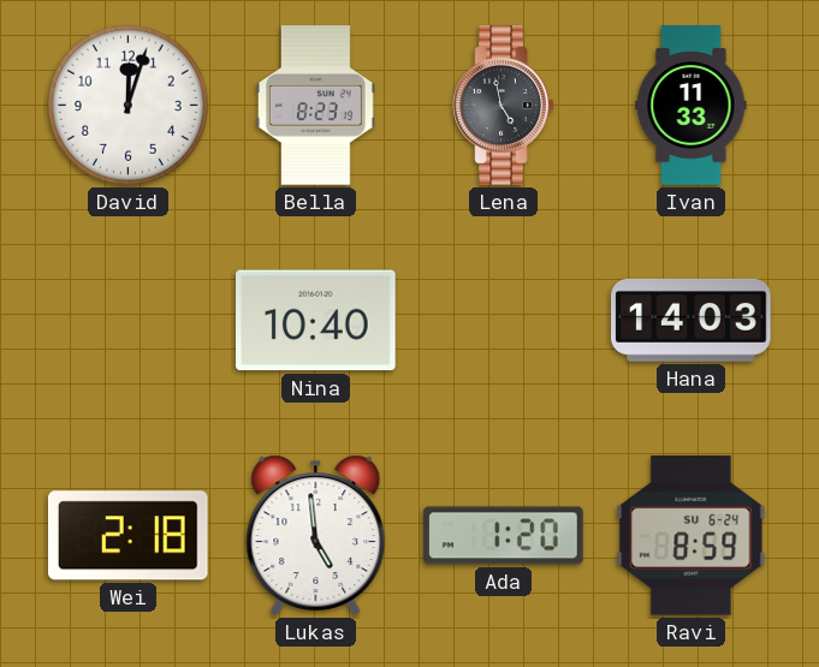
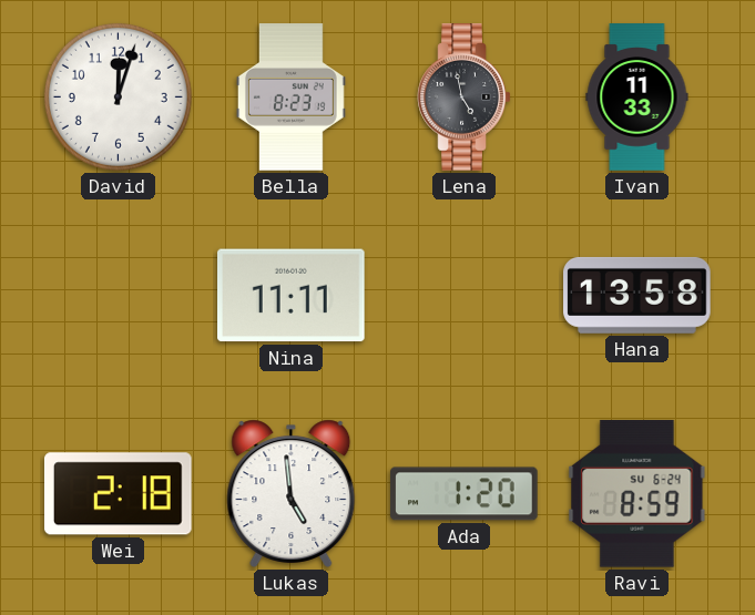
Nina: 10:40 -> 11:11
Hana: 14:03 -> 13:58
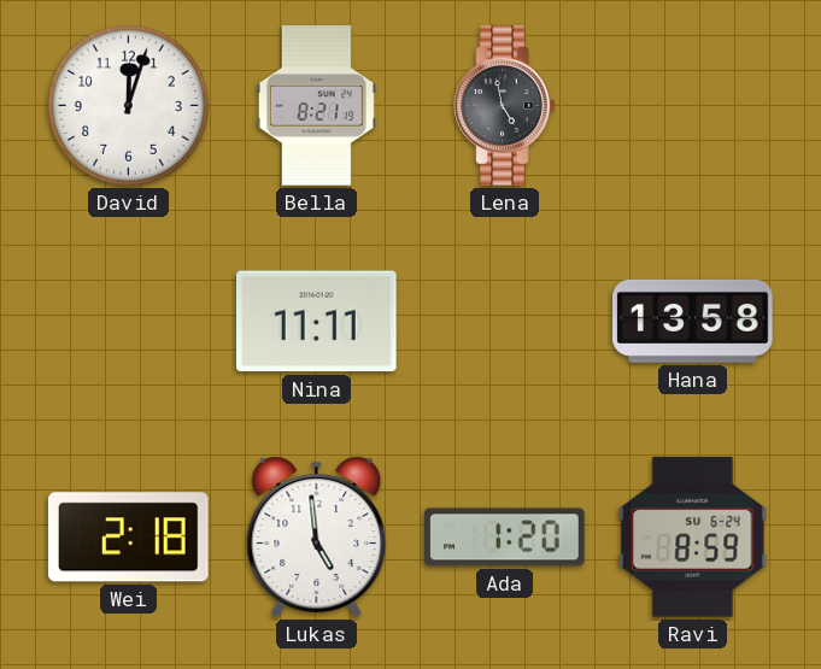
Bella: 8:23 -> 8:21
Ivan: 11:33 -> none
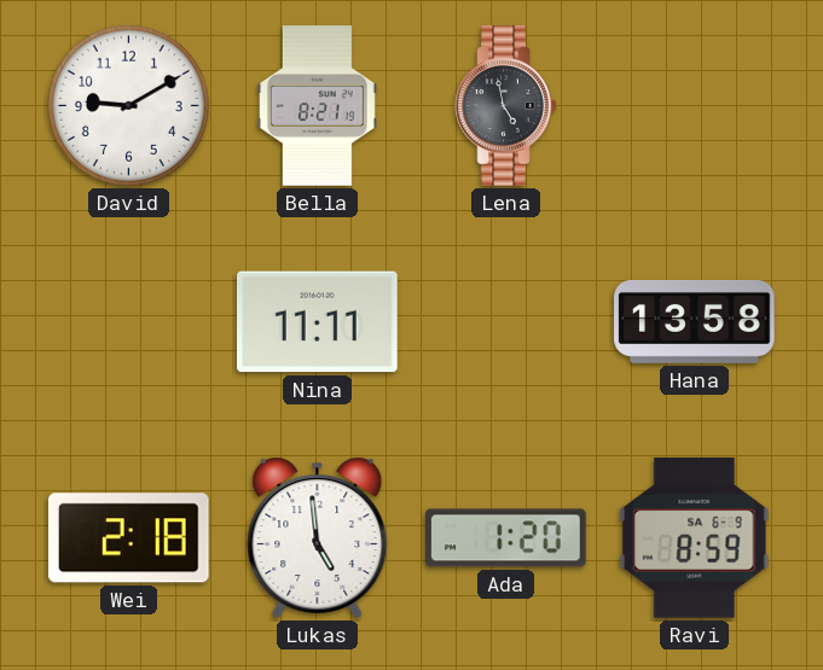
David: 12:03 -> 9:10
Ravi date: SU 6-24 -> SA 6-9
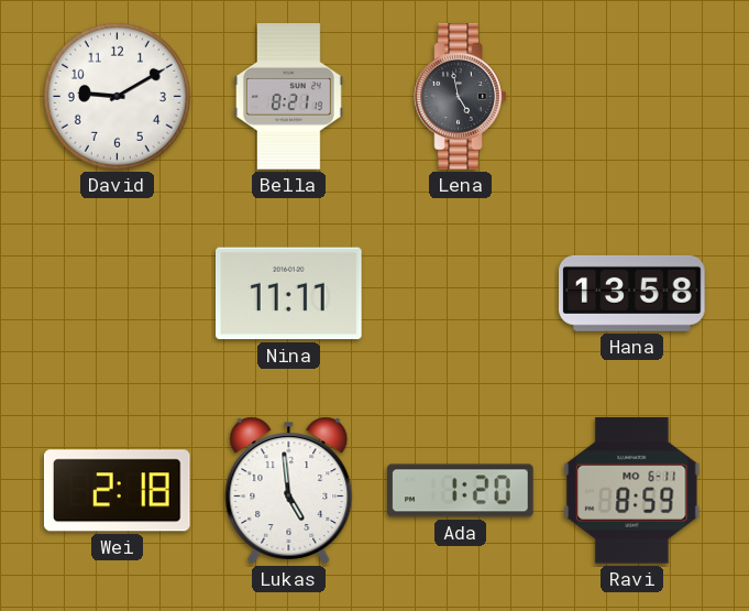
Ravi date: SA 6-9 -> MO 6-11
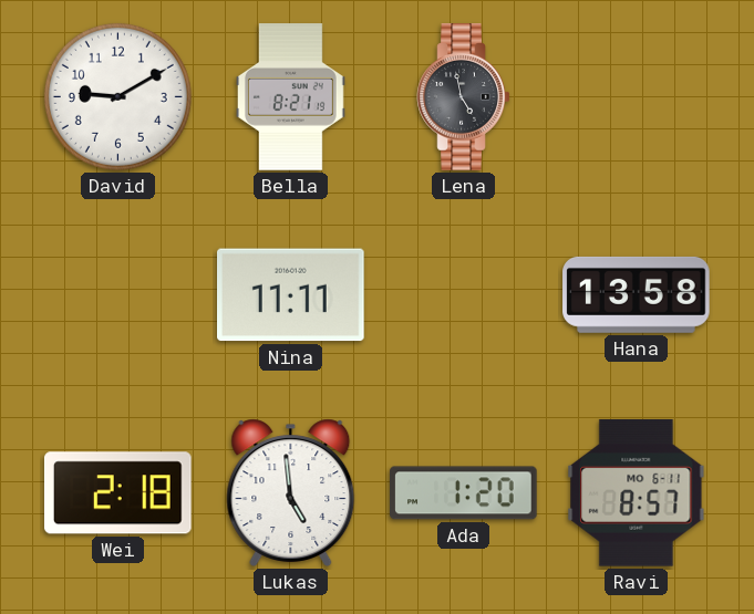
Ravi: 8:59 -> 8:57
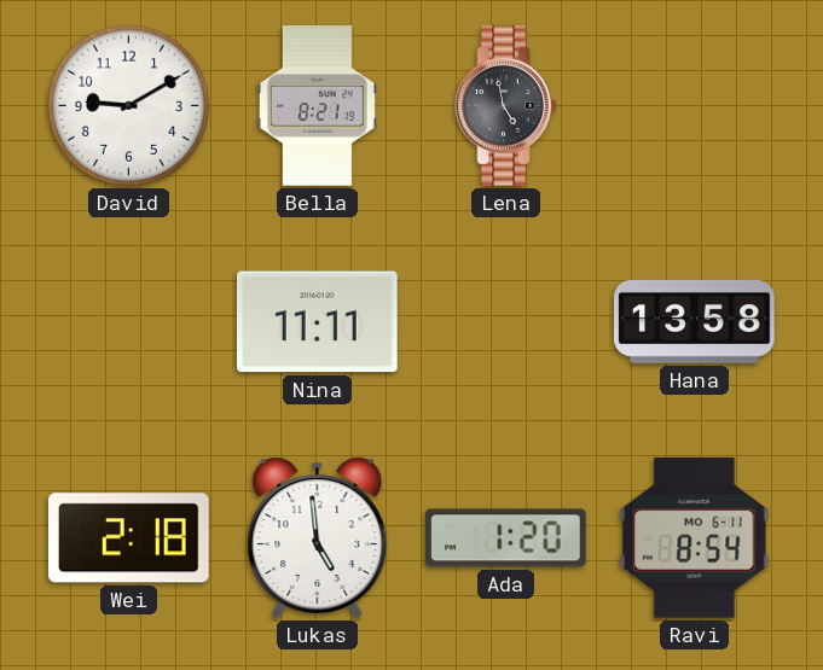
Ravi: 8:57 -> 8:54
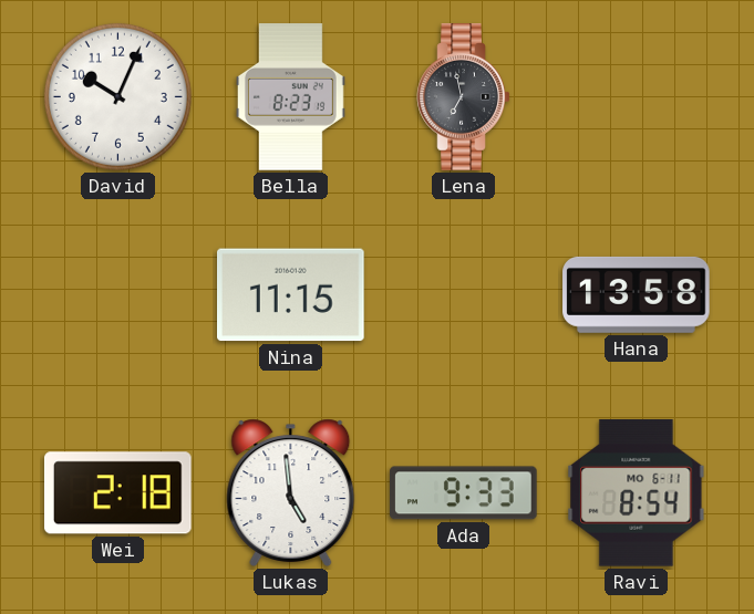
David: 9:10 -> 10:04
Bella: 8:21 -> 8:23
Lena: 4:58 -> 6:58
Nina: 11:11 -> 11:15
Ada: 1:20 -> 9:33
